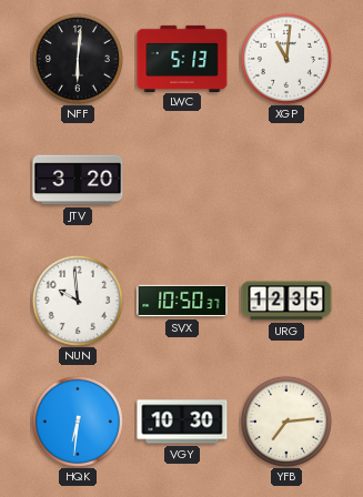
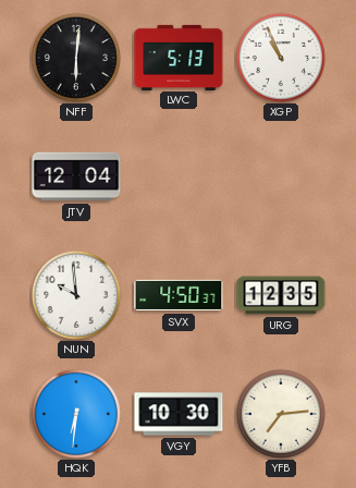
XGP: 11:01 -> 10:56
JTV: 3:20 -> 12:04
SVX: 10:50 -> 4:50
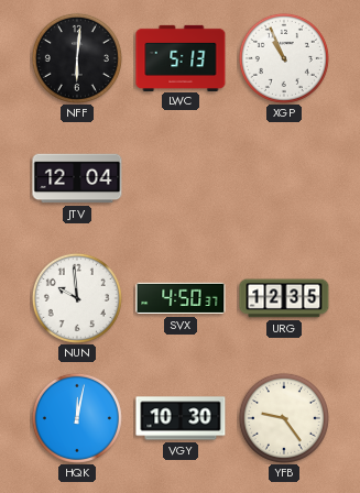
HQK: 6:31 -> 12:02
YFB: 7:14 -> 9:24
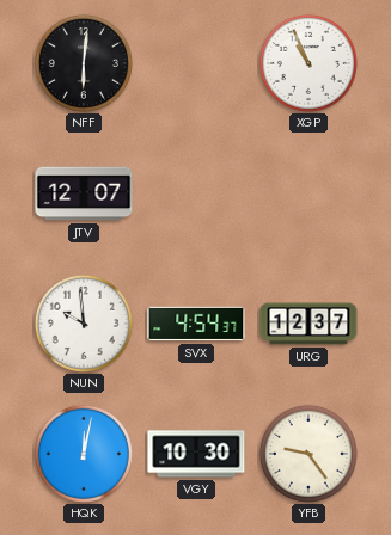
LWC: 5:13 -> none
JTV: 12:04 -> 12:07
SVX: 4:50 -> 4:54
URG: 12:35 -> 12:37
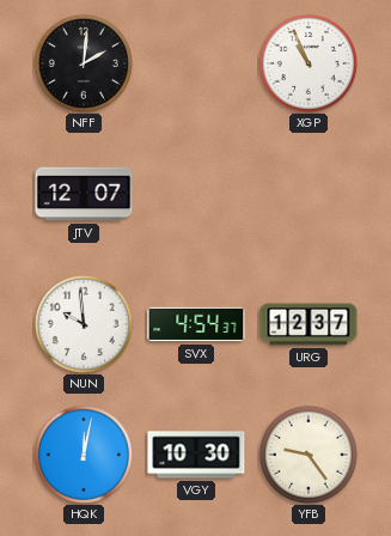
NFF: 6:01 -> 2:01
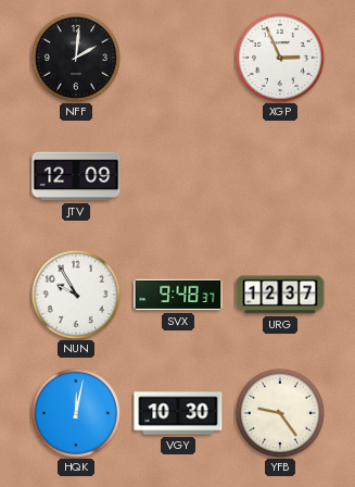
XGP: 10:56 -> 2:56
JTV: 12:07 -> 12:09
NUN: 9:59 -> 9:55
SVX: 4:54 -> 9:48
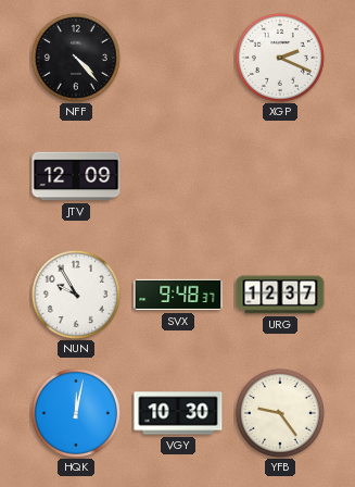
NFF: 2:01 -> 4:23
XGP: 2:56 -> 2:19
